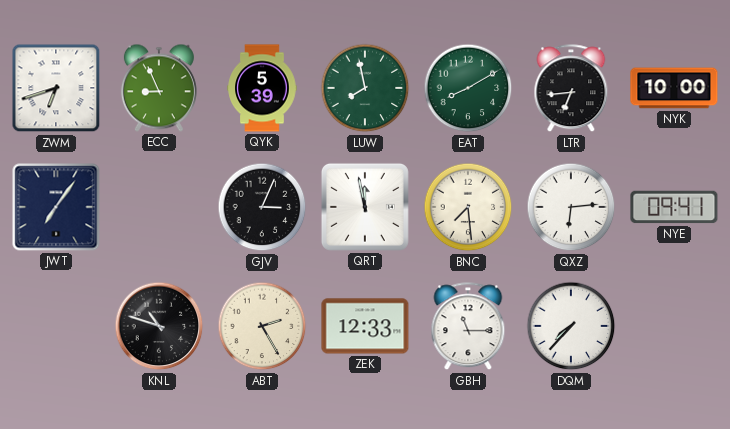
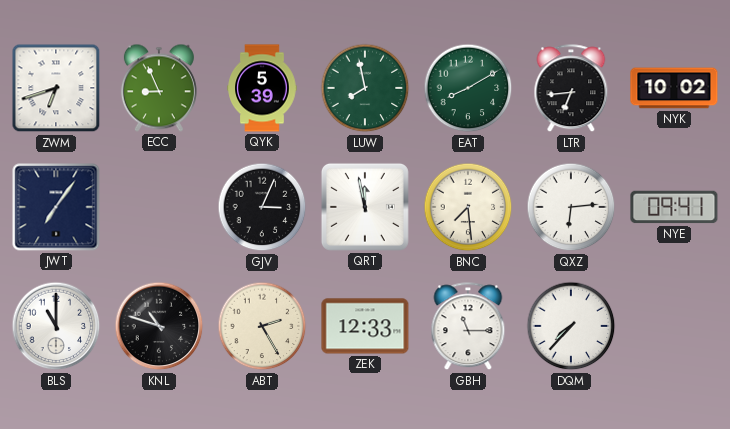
NYK: 10:00 -> 10:02
BLS: none -> 11:00
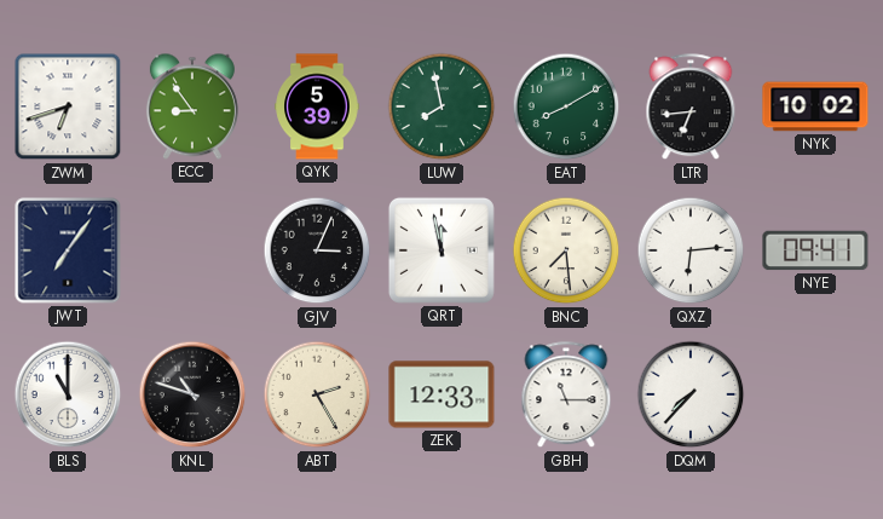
ECC: 8:56 -> 8:54
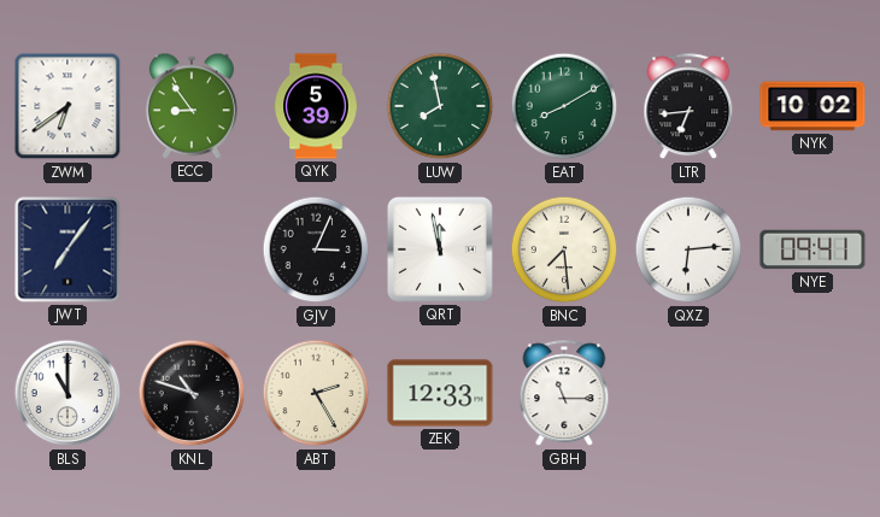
ZWM: 6:42 -> 6:39
DQM: 7:37 -> none
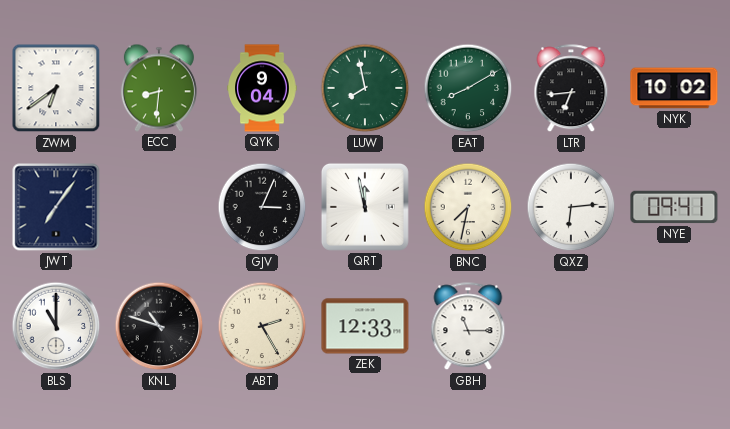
ECC: 8:54 -> 8:31
QYK: 5:39 -> 9:04
BNC: 7:29 -> 7:32
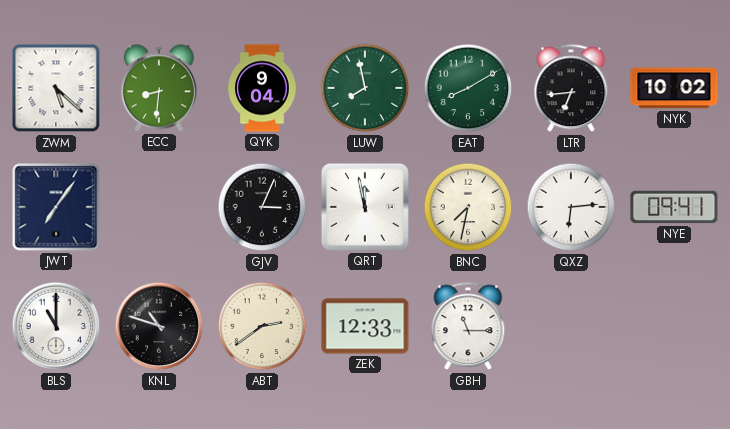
ZWM: 6:39 -> 5:22
ABT: 2:25 -> 2:39
